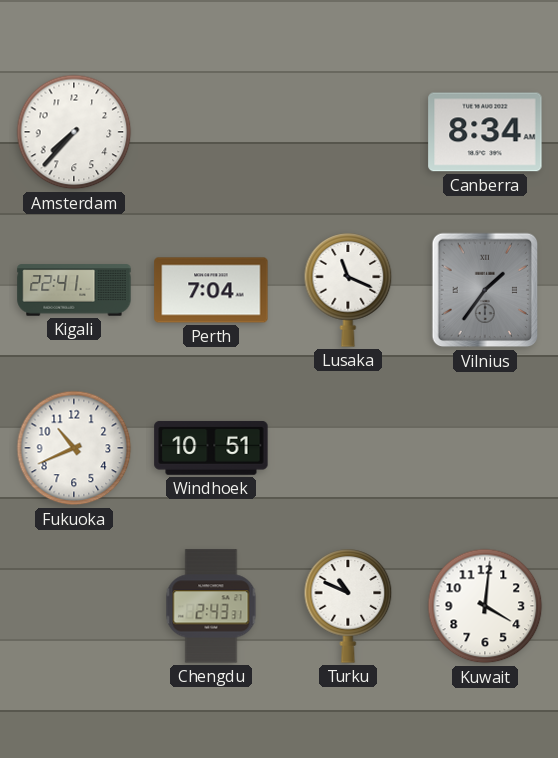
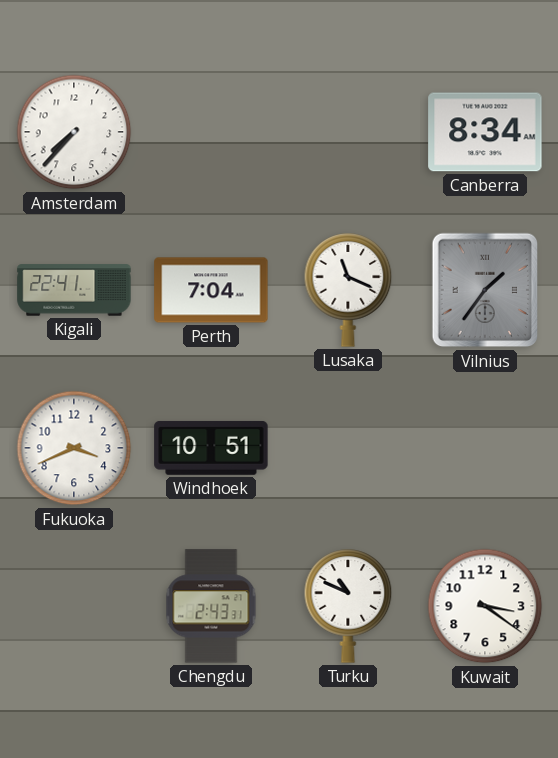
Fukuoka: 10:41 -> 3:41
Kuwait: 4:01 -> 3:21
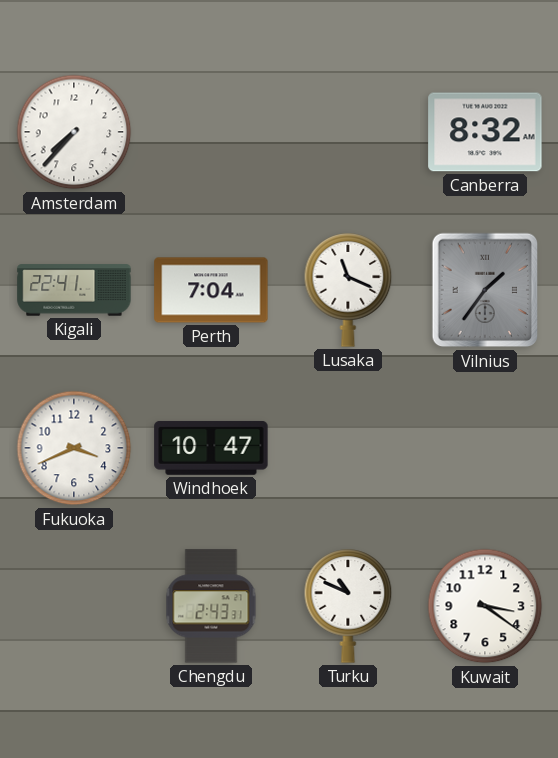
Canberra: 8:34 -> 8:32
Windhoek: 10:51 -> 10:47
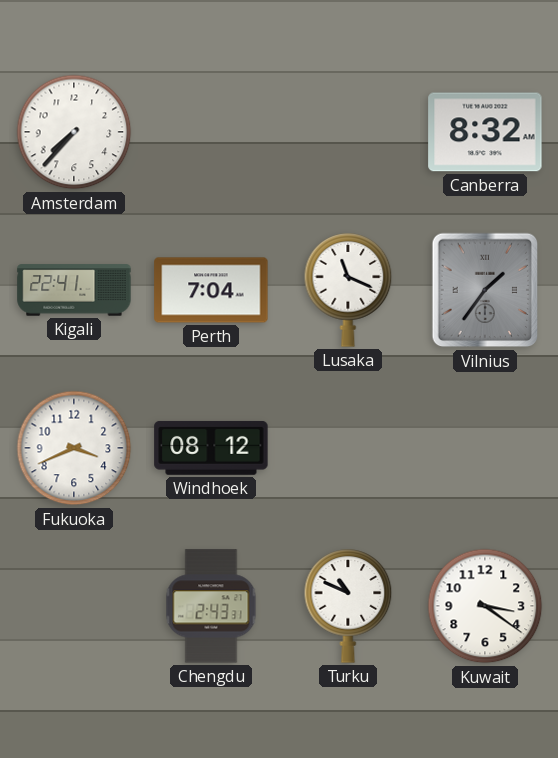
Windhoek: 10:47 -> 08:12
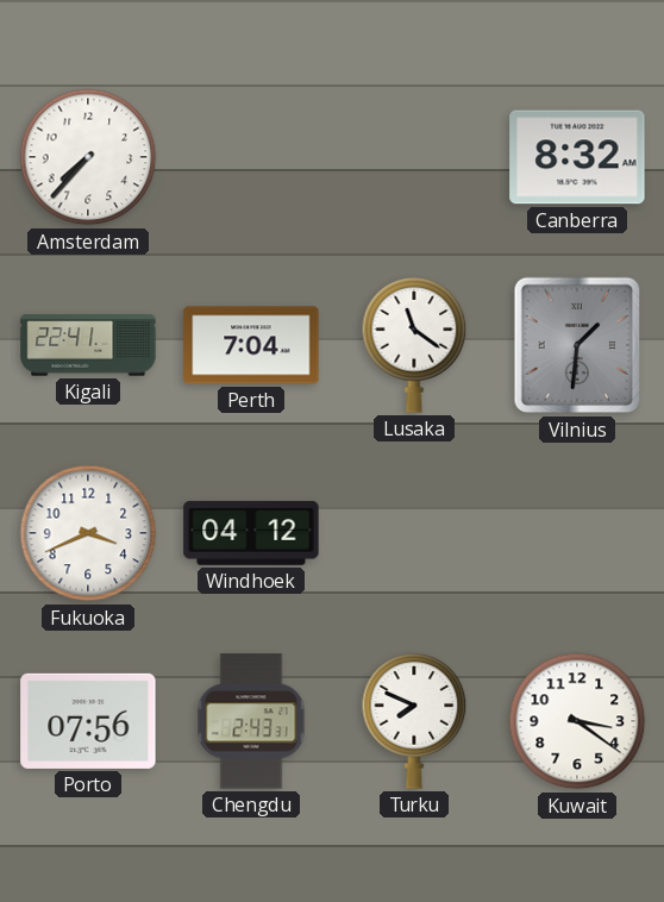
Lusaka: 11:19 -> 11:21
Vilnius: 1:36 -> 1:31
Windhoek: 08:12 -> 04:12
Porto: none -> 07:56
Turku: 10:49 -> 7:49
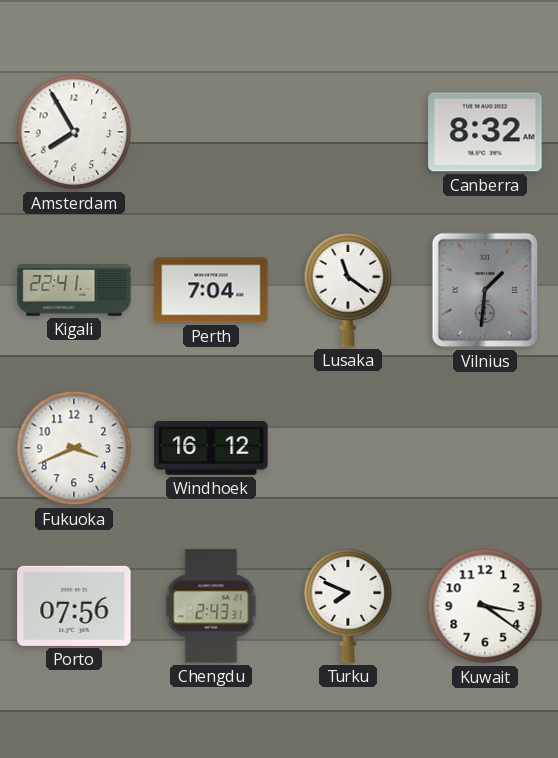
Amsterdam: 7:37 -> 7:55
Windhoek: 04:12 -> 16:12
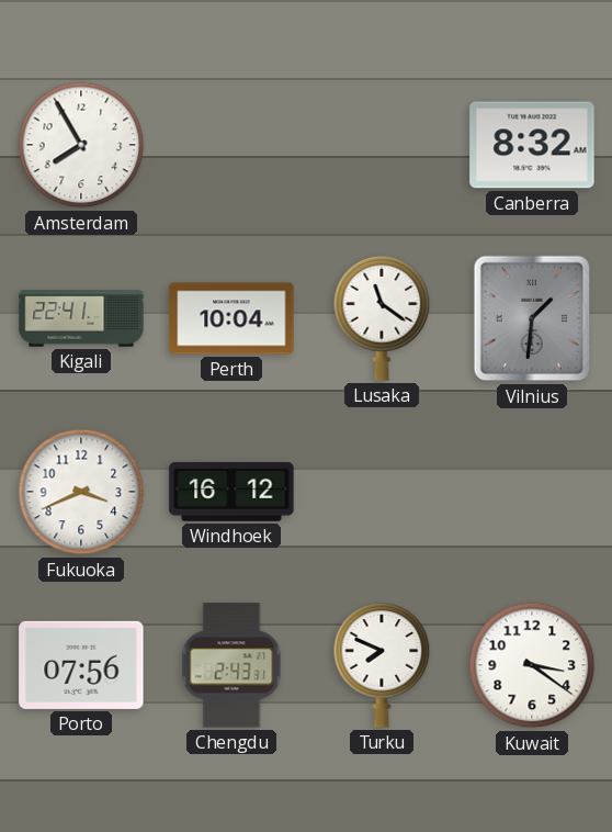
Perth: 7:04 -> 10:04
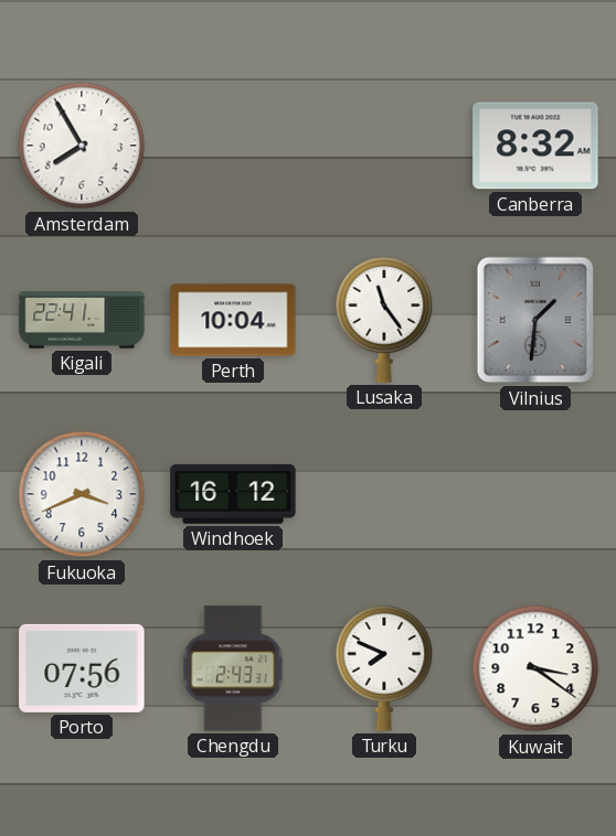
Lusaka: 11:21 -> 11:24
